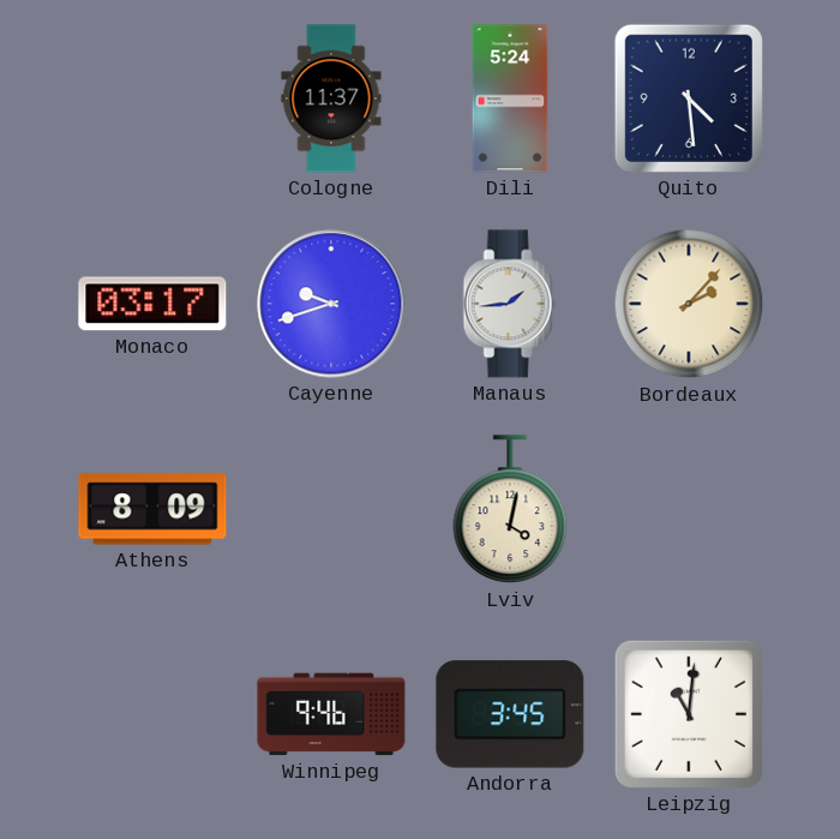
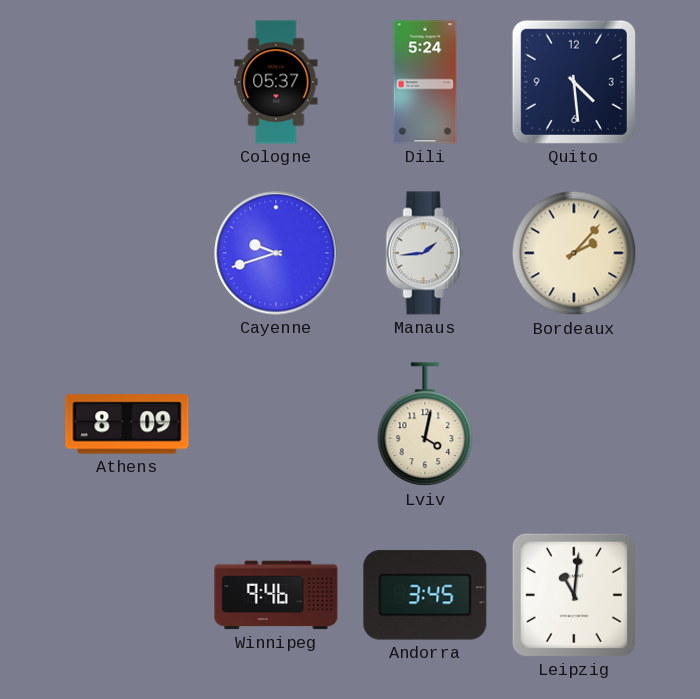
Cologne: 11:37 -> 05:37
Monaco: 03:17 -> none
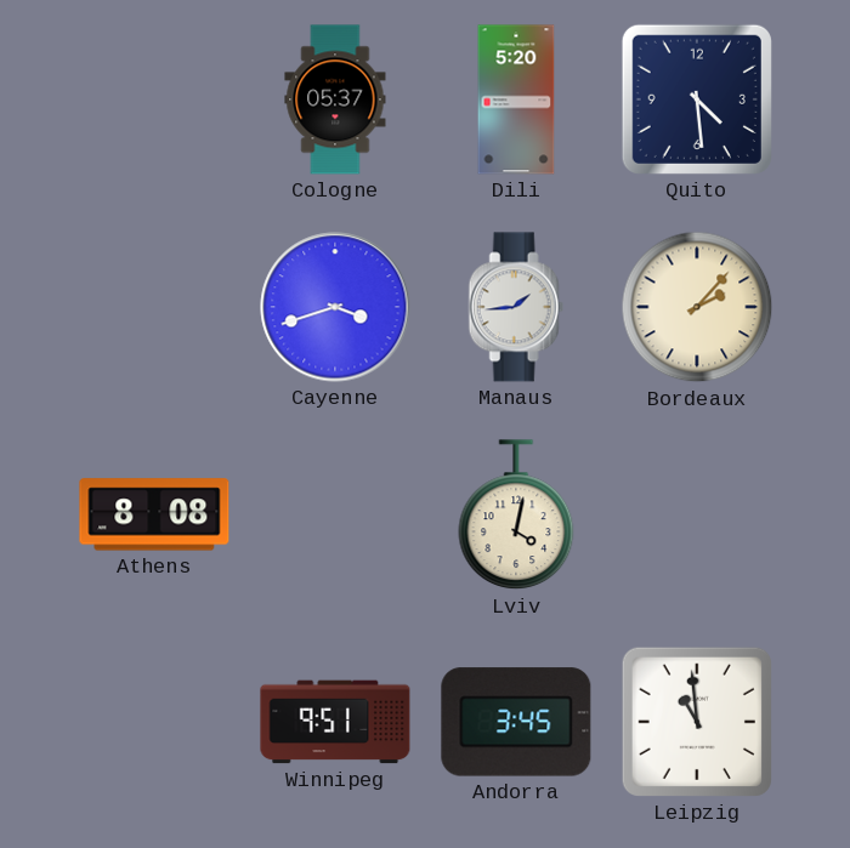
Dili: 5:24 -> 5:20
Cayenne: 9:42 -> 3:42
Athens: 8:09 -> 8:08
Winnipeg: 9:46 -> 9:51
Leipzig: 11:01 -> 10:59
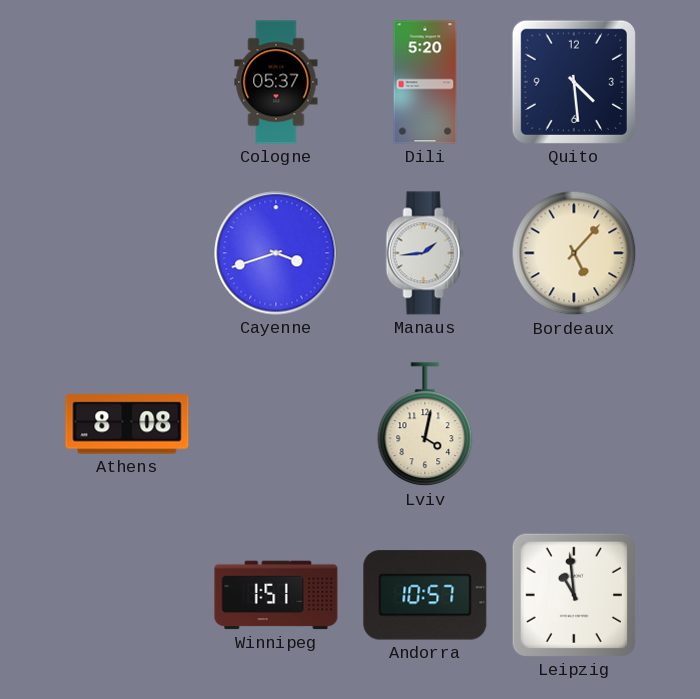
Bordeaux: 2:07 -> 5:07
Winnipeg: 9:51 -> 1:51
Andorra: 3:45 -> 10:57
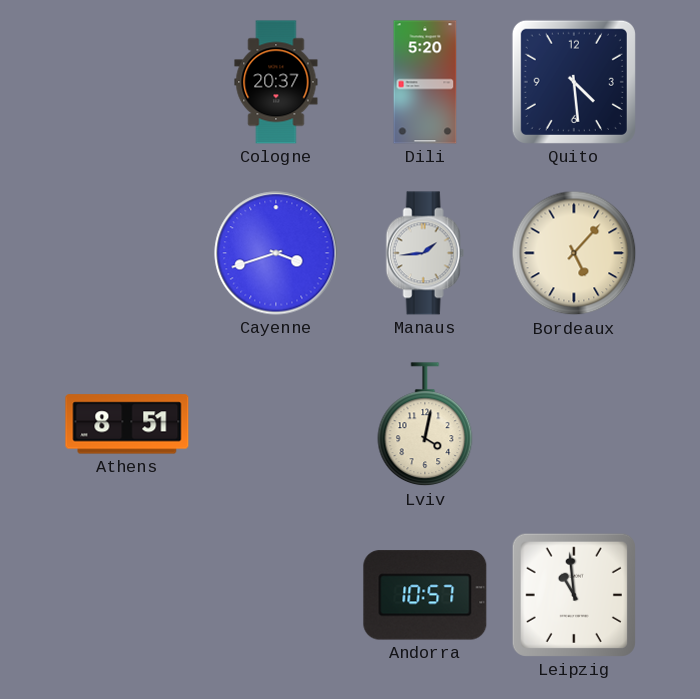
Cologne: 05:37 -> 20:37
Athens: 8:08 -> 8:51
Winnipeg: 1:51 -> none
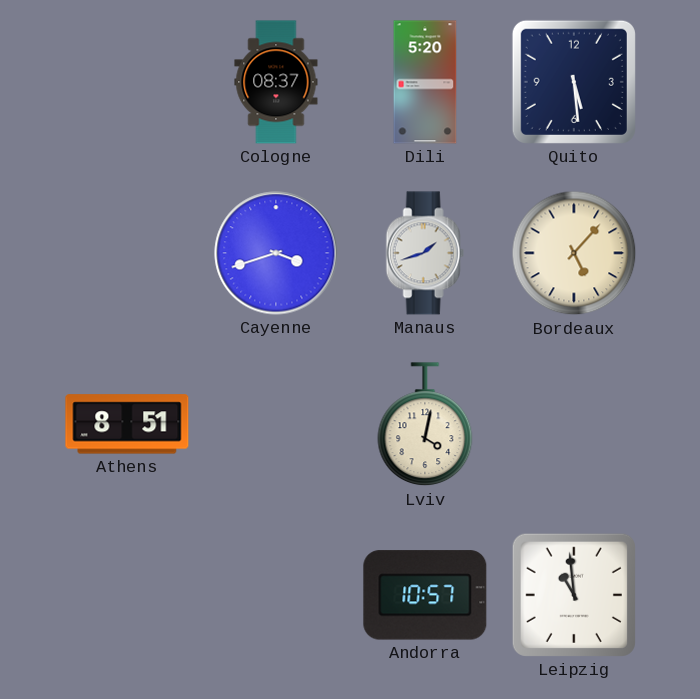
Cologne: 20:37 -> 08:37
Quito: 4:29 -> 5:29
Manaus: 1:44 -> 1:42
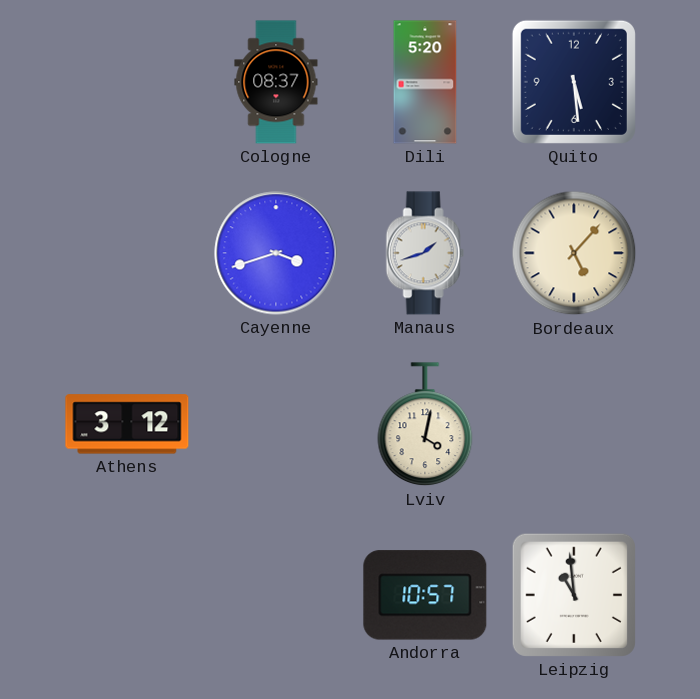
Athens: 8:51 -> 3:12
